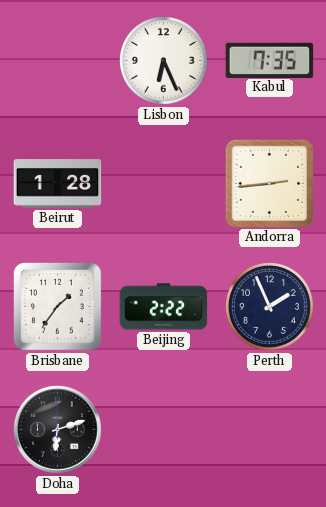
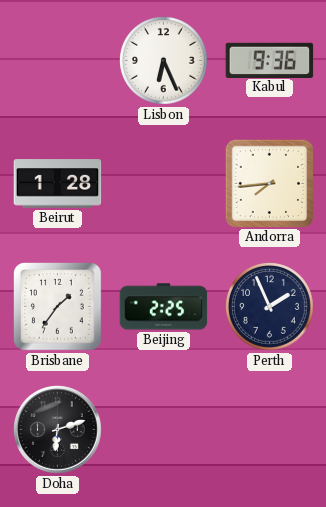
Kabul: 7:35 -> 9:36
Andorra: 2:44 -> 7:44
Beijing: 2:22 -> 2:25
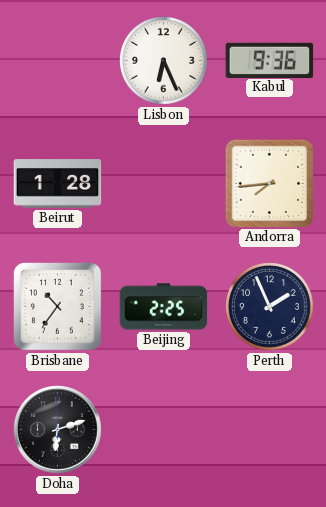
Brisbane: 1:36 -> 10:36
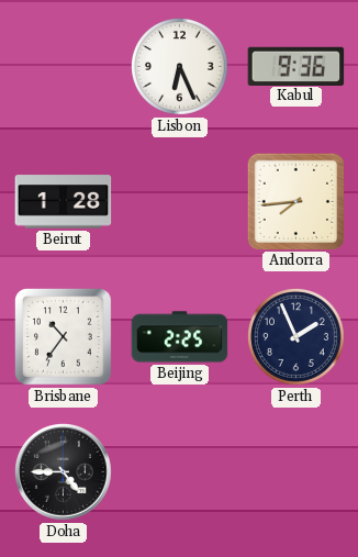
Doha: 6:12 -> 4:45
